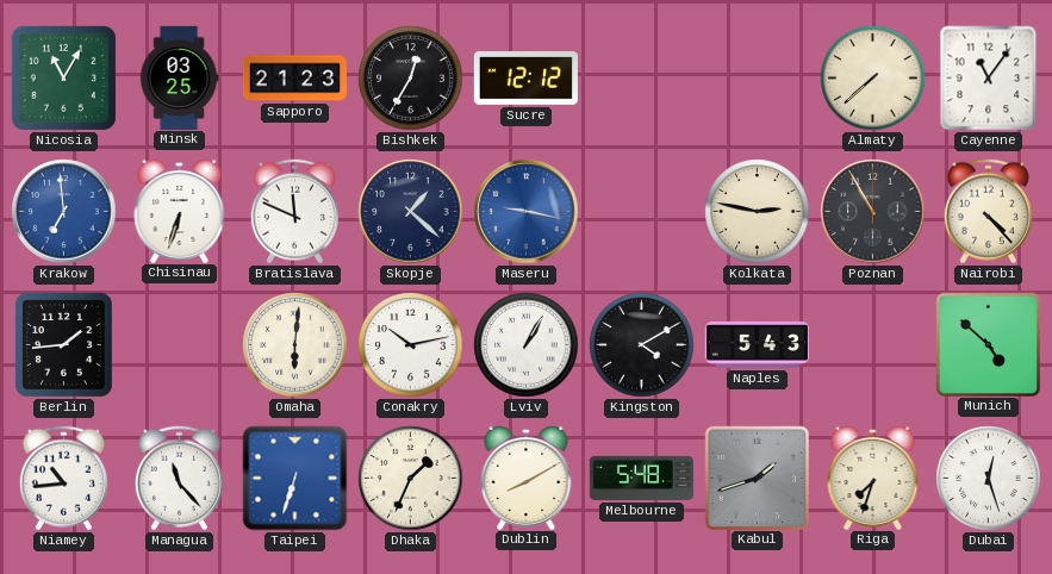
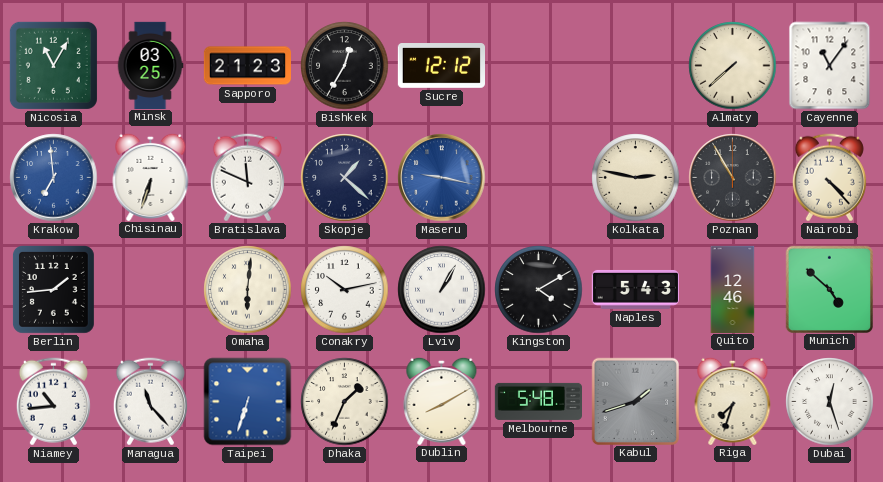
Quito: none -> 12:46
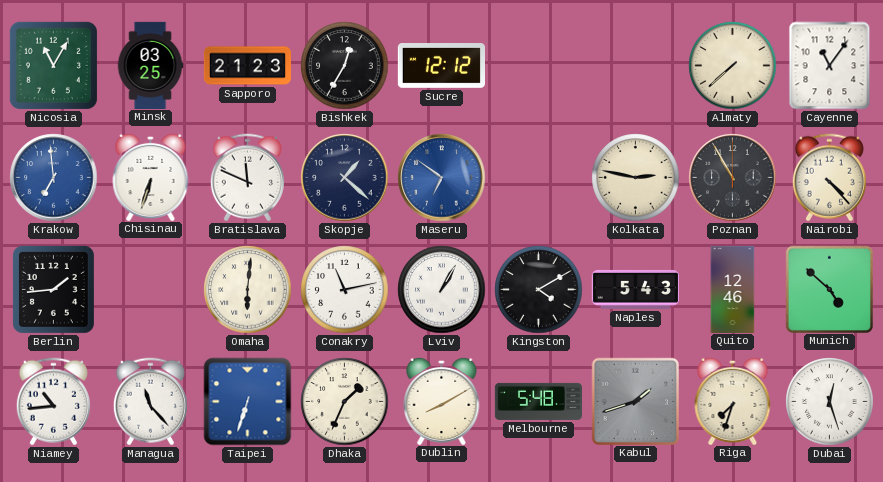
Maseru: 9:17 -> 6:51
Conakry: 10:13 -> 11:13
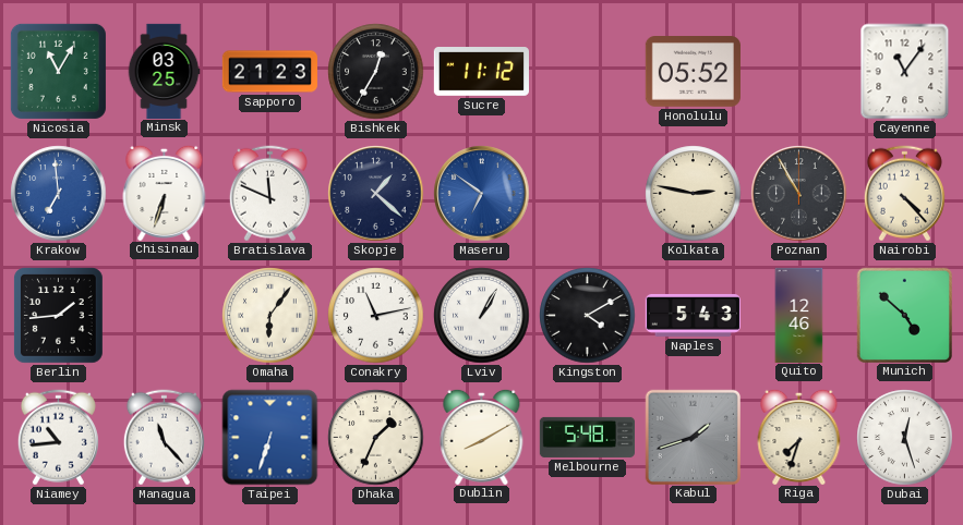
Sucre: 12:12 -> 11:12
Honolulu: none -> 05:52
Almaty: 7:38 -> none
Omaha: 6:01 -> 6:06
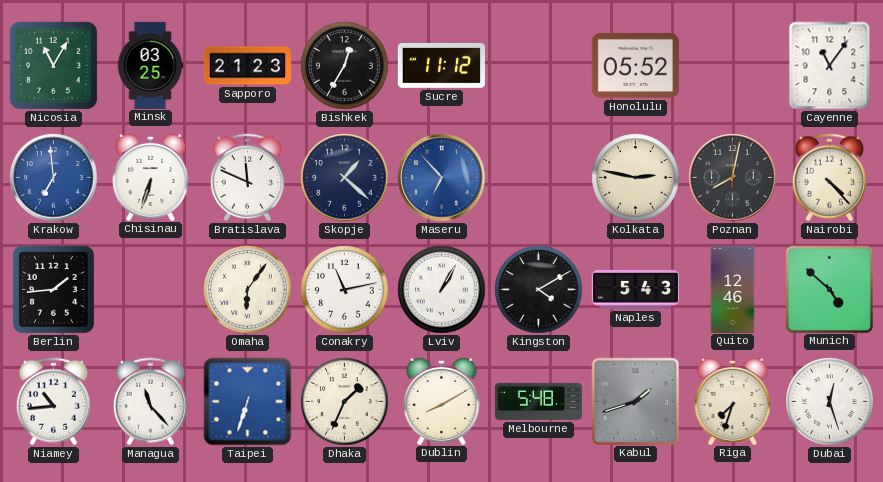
Maseru: 6:51 -> 6:53
Poznan: 10:55 -> 8:02
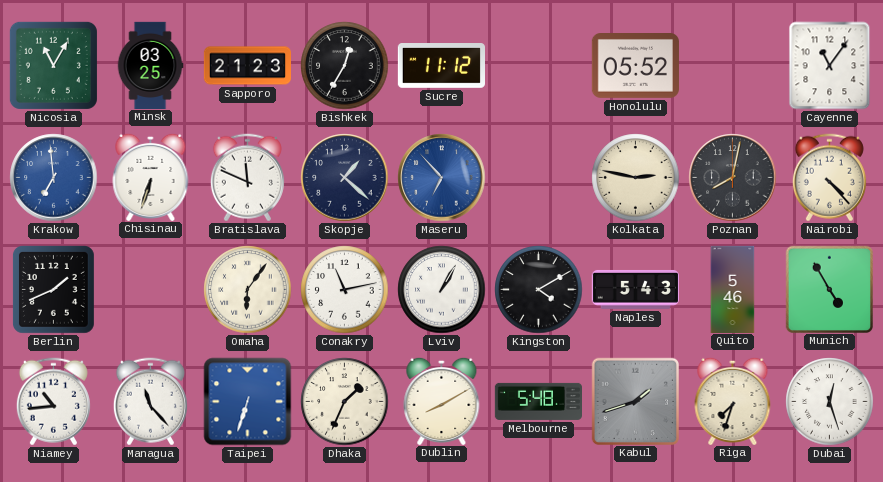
Berlin: 1:44 -> 1:41
Quito: 12:46 -> 5:46
Munich: 4:52 -> 4:55
